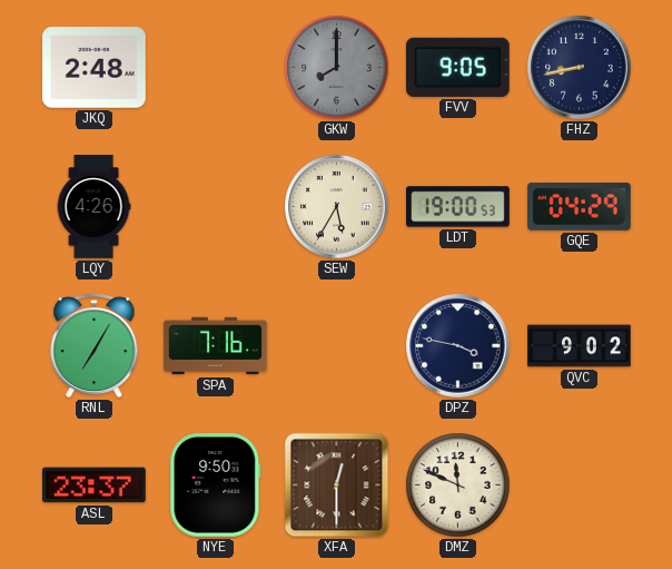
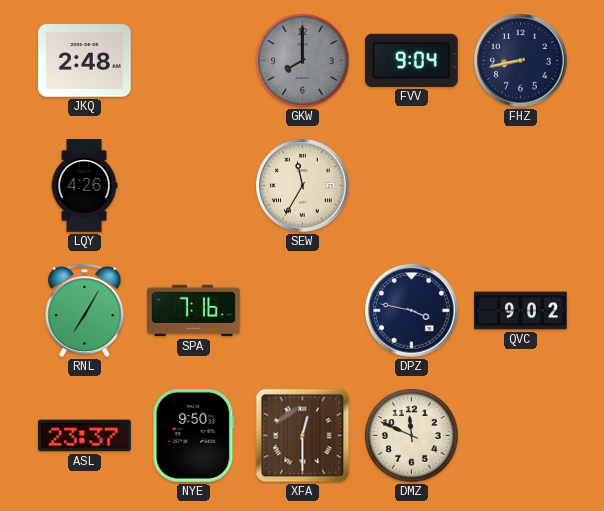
FVV: 9:05 -> 9:04
SEW: 5:35 -> 11:35
LDT: 19:00 -> none
GQE: 04:29 -> none
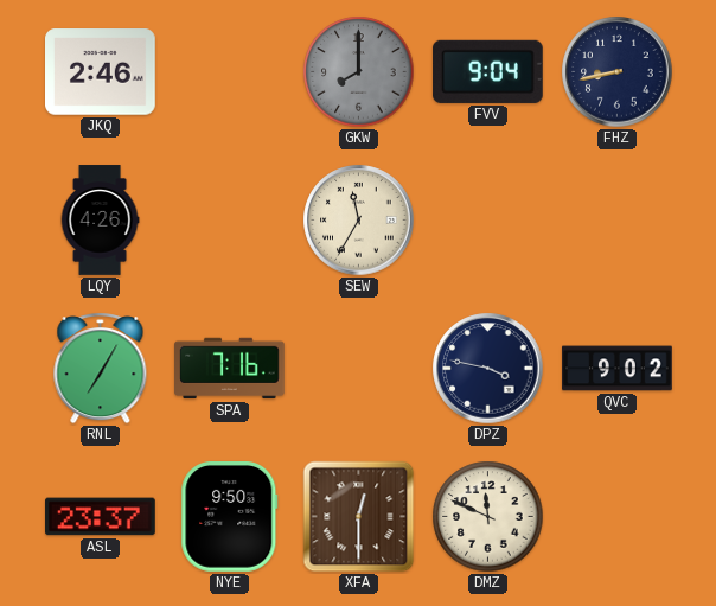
JKQ: 2:48 -> 2:46
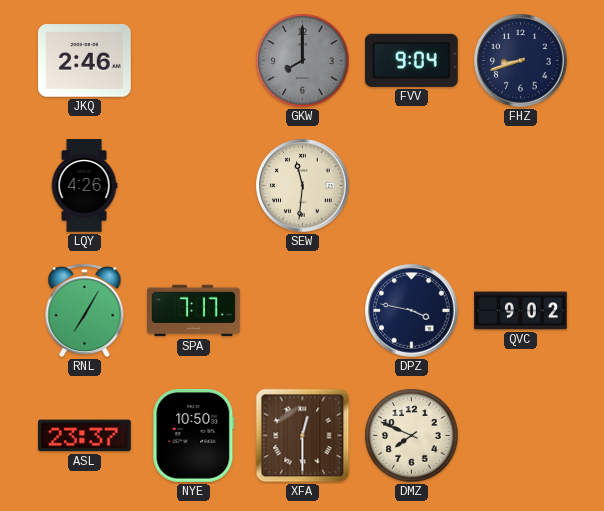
FHZ: 8:43 -> 8:42
SEW: 11:35 -> 11:31
SPA: 7:16 -> 7:17
NYE: 9:50 -> 10:50
DMZ: 11:49 -> 7:49
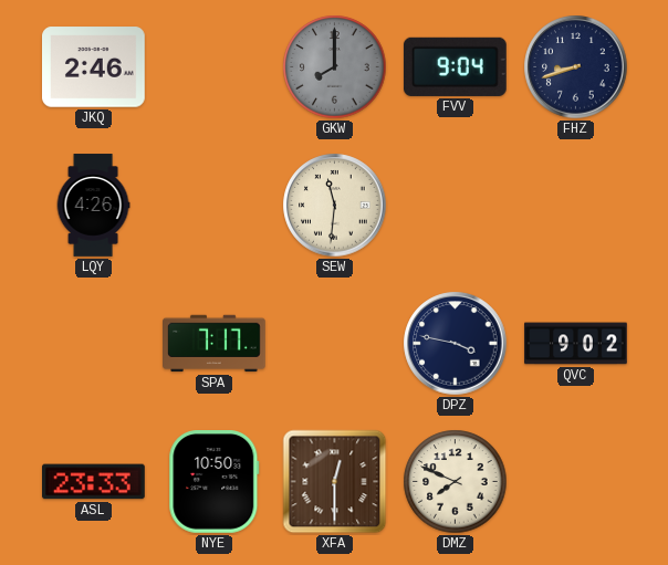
RNL: 7:05 -> none
ASL: 23:37 -> 23:33
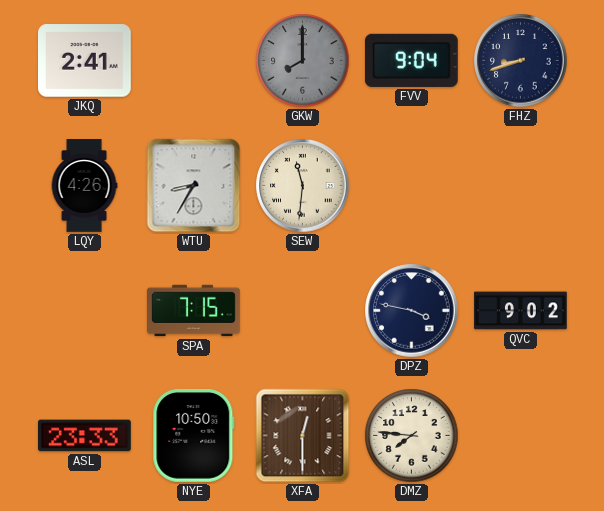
JKQ: 2:46 -> 2:41
WTU: none -> 8:35
SPA: 7:17 -> 7:15
DMZ: 7:49 -> 7:46
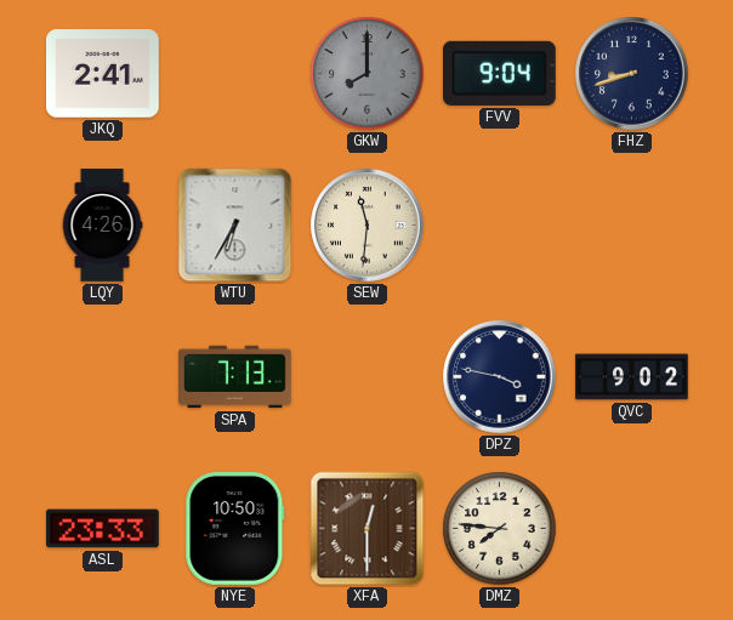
WTU: 8:35 -> 6:35
SPA: 7:15 -> 7:13
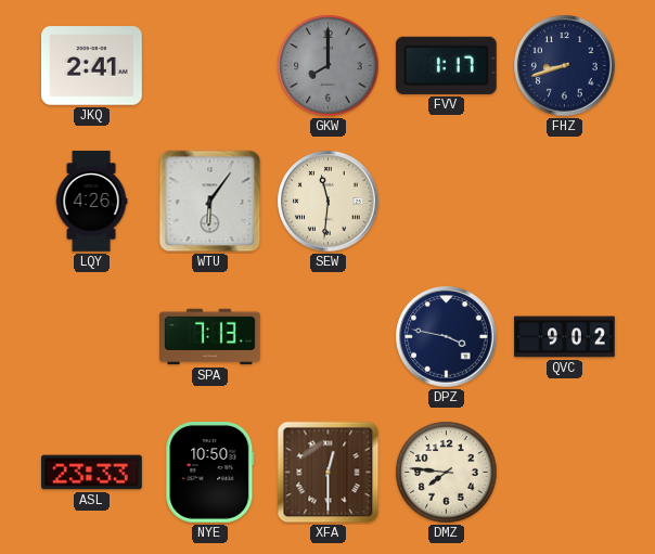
FVV: 9:04 -> 1:17
WTU: 6:35 -> 6:06
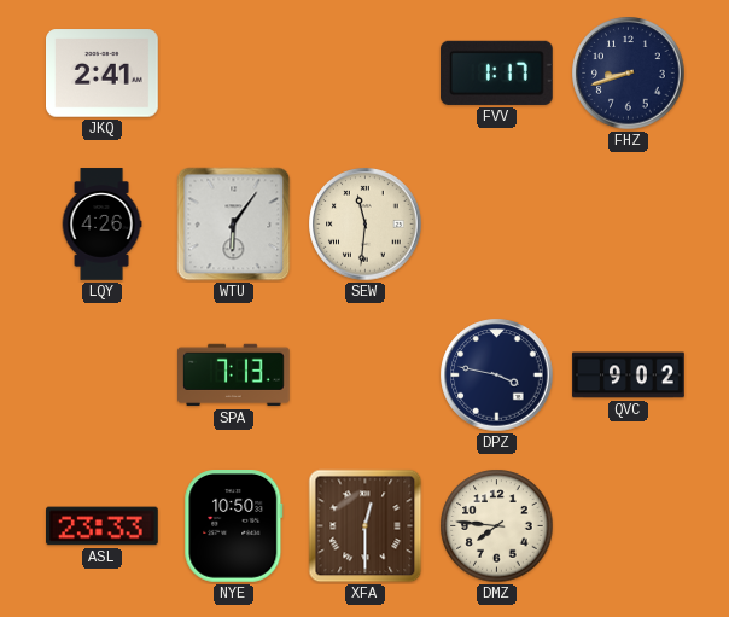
GKW: 8:00 -> none
